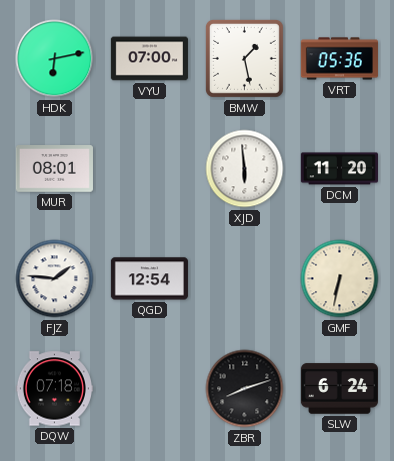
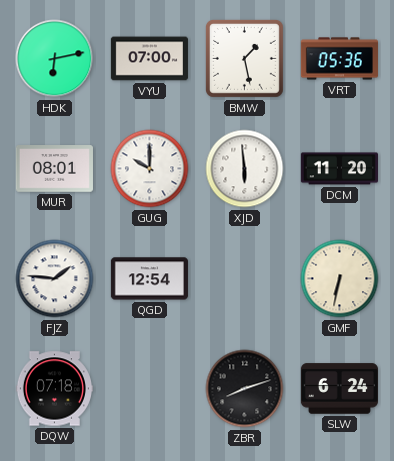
GUG: none -> 10:00
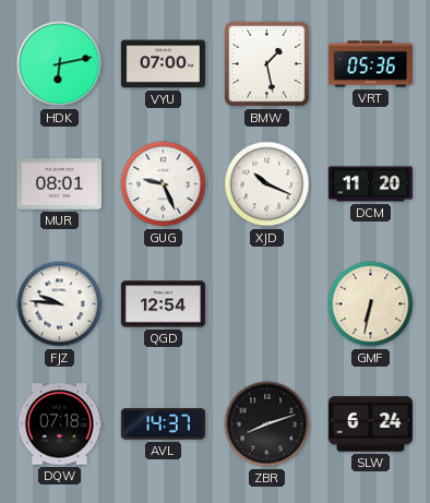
GUG: 10:00 -> 9:26
XJD: 5:59 -> 10:19
FJZ: 1:46 -> 9:46
AVL: none -> 14:37
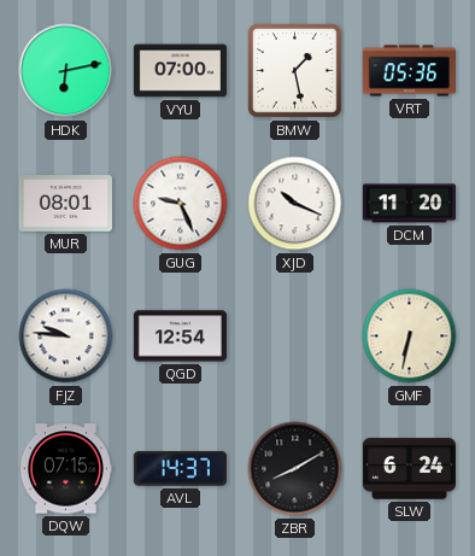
DQW: 07:18 -> 07:15
ZBR: 8:12 -> 8:10
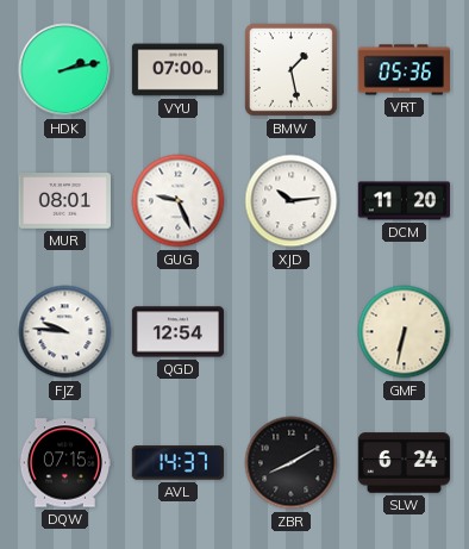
HDK: 6:13 -> 2:13
XJD: 10:19 -> 10:14
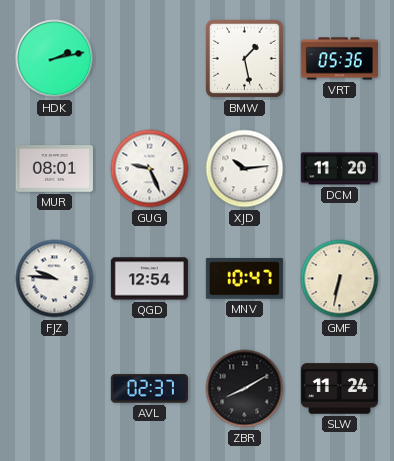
VYU: 07:00 -> none
MNV: none -> 10:47
DQW: 07:15 -> none
AVL: 14:37 -> 02:37
SLW: 6:24 -> 11:24
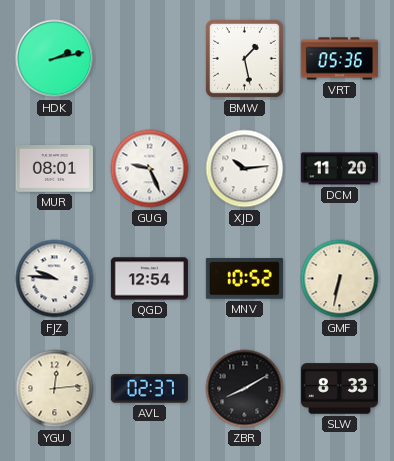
MNV: 10:47 -> 10:52
YGU: none -> 12:14
SLW: 11:24 -> 8:33
